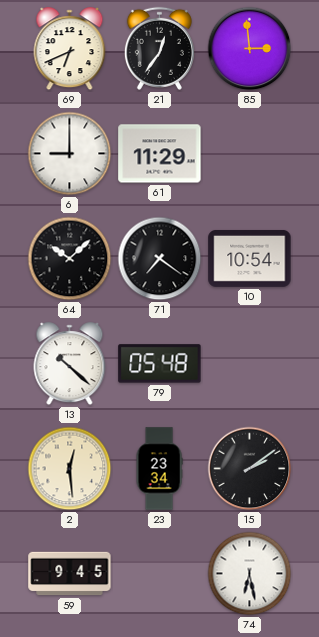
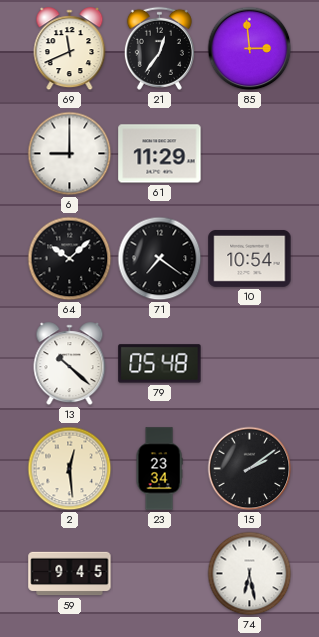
69: 6:41 -> 11:41
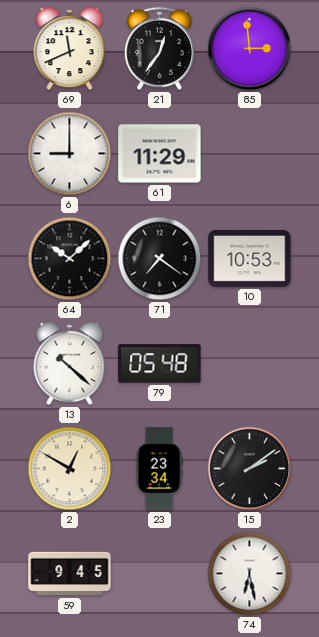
10: 10:54 -> 10:53
2: 12:29 -> 12:50
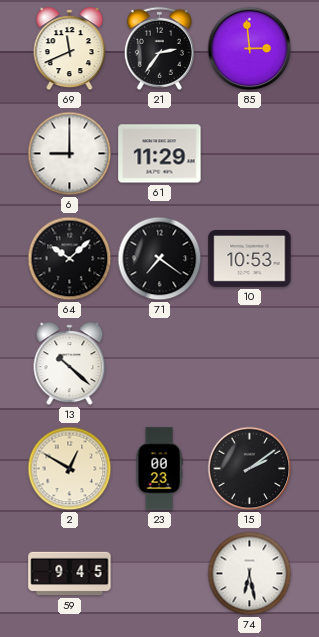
21: 12:36 -> 2:36
79: 05:48 -> none
23: 23:34 -> 00:23
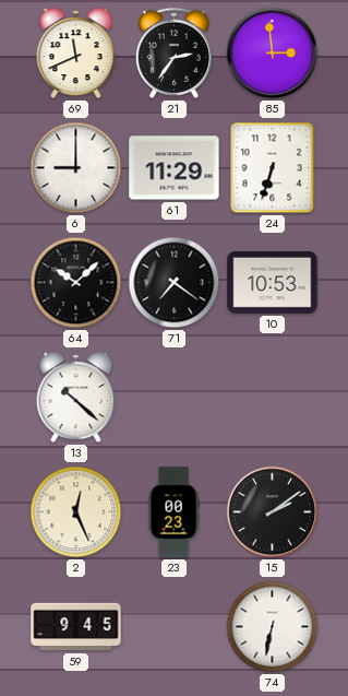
24: none -> 6:33
2: 12:50 -> 12:26
74: 6:28 -> 6:32
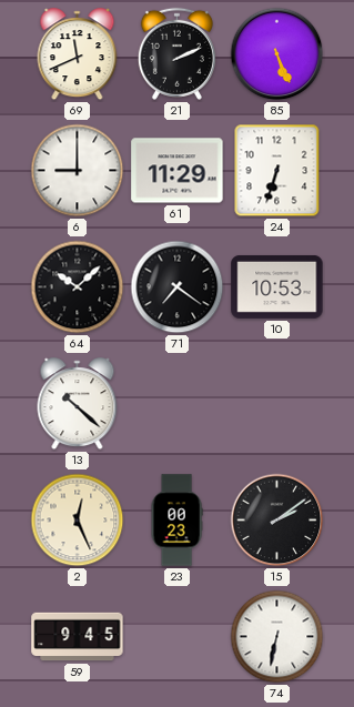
21: 2:36 -> 2:11
85: 2:59 -> 5:26
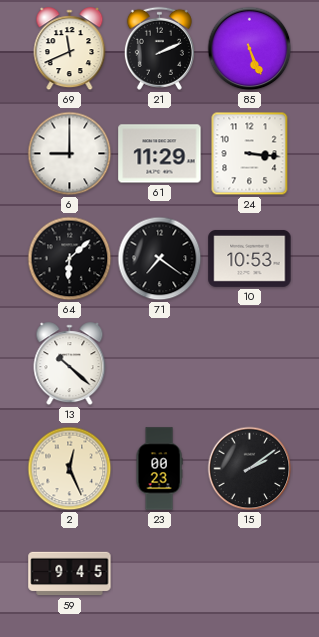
24: 6:33 -> 3:16
64: 10:08 -> 6:08
74: 6:32 -> none
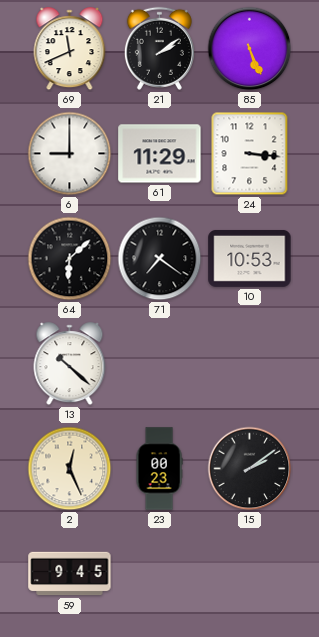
21: 2:11 -> 2:09
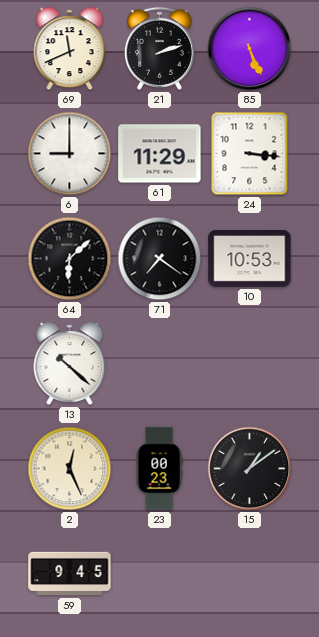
21: 2:09 -> 2:12
15: 2:09 -> 1:09
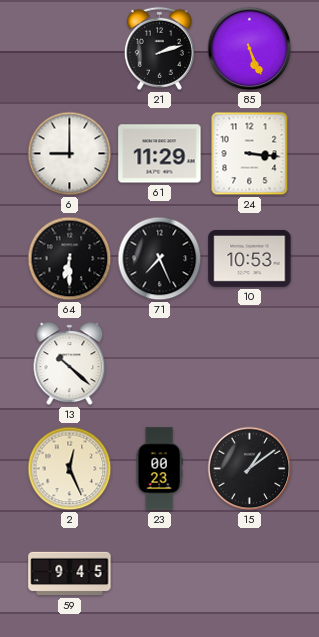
69: 11:41 -> none
64: 6:08 -> 6:30
71: 7:21 -> 7:26
